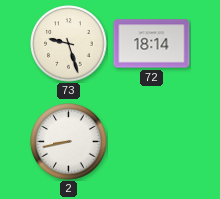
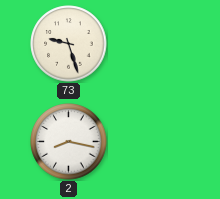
72: 18:14 -> none
2: 8:43 -> 8:17
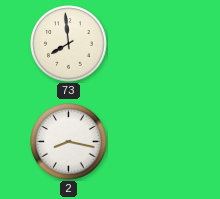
73: 9:27 -> 7:59
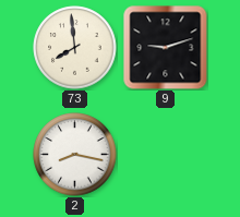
9: none -> 9:12
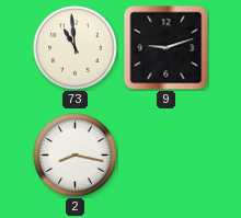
73: 7:59 -> 10:59
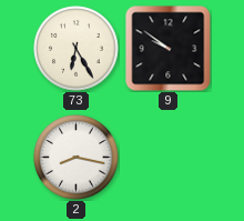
73: 10:59 -> 6:25
9: 9:12 -> 9:51
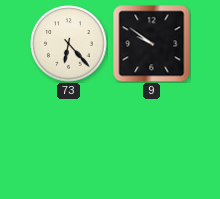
73: 6:25 -> 6:23
2: 8:17 -> none
